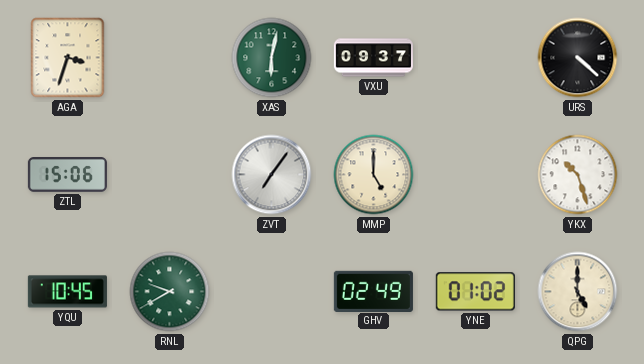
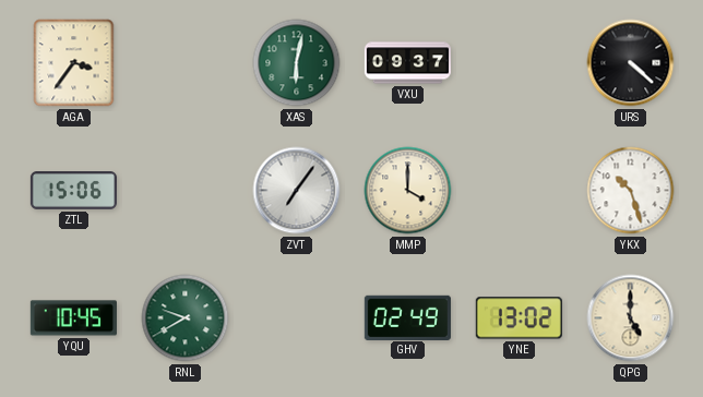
AGA: 3:33 -> 3:36
MMP: 5:00 -> 4:00
YNE: 01:02 -> 13:02
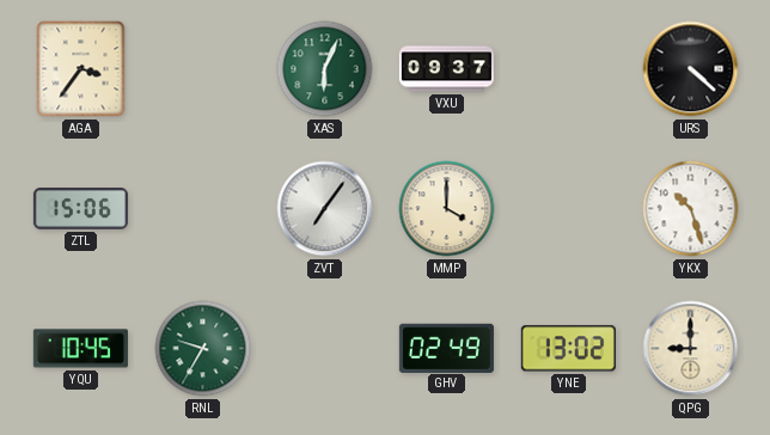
XAS: 6:02 -> 6:04
RNL: 9:40 -> 9:35
QPG: 5:00 -> 9:00
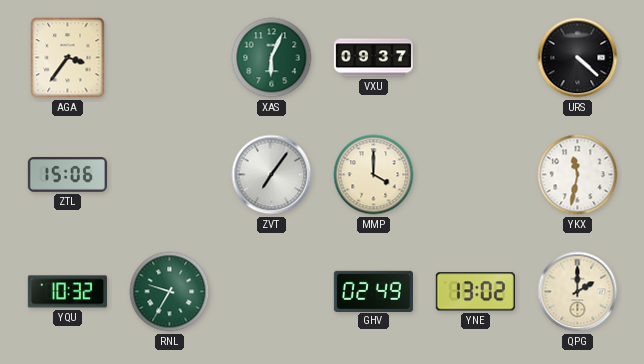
YKX: 10:27 -> 11:32
YQU: 10:45 -> 10:32
QPG: 9:00 -> 2:00
